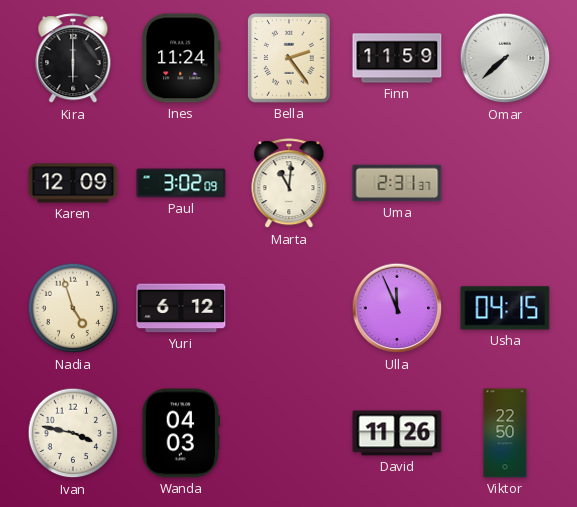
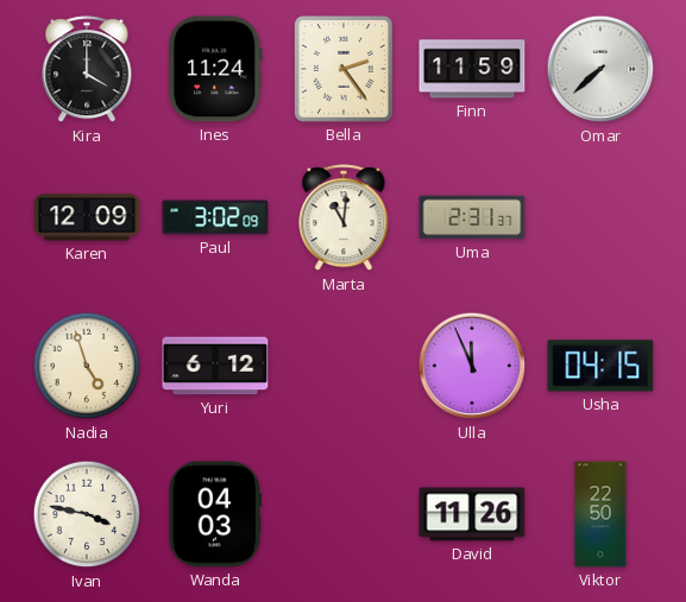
Kira: 6:00 -> 4:00
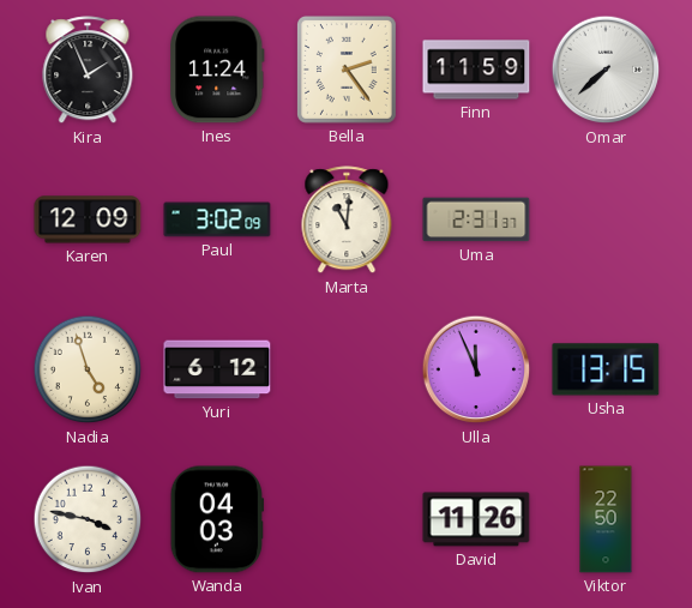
Kira: 4:00 -> 1:56
Usha: 04:15 -> 13:15
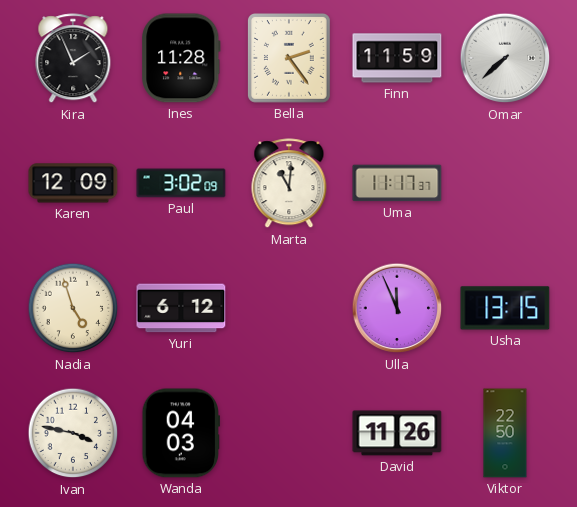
Ines: 11:24 -> 11:28
Uma: 2:31 -> 11:17
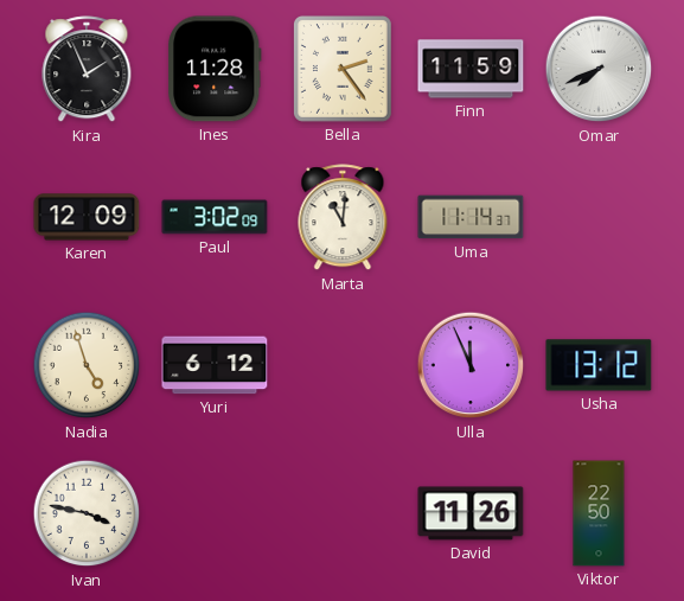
Omar: 7:38 -> 7:41
Uma: 11:17 -> 11:14
Usha: 13:15 -> 13:12
Wanda: 04:03 -> none
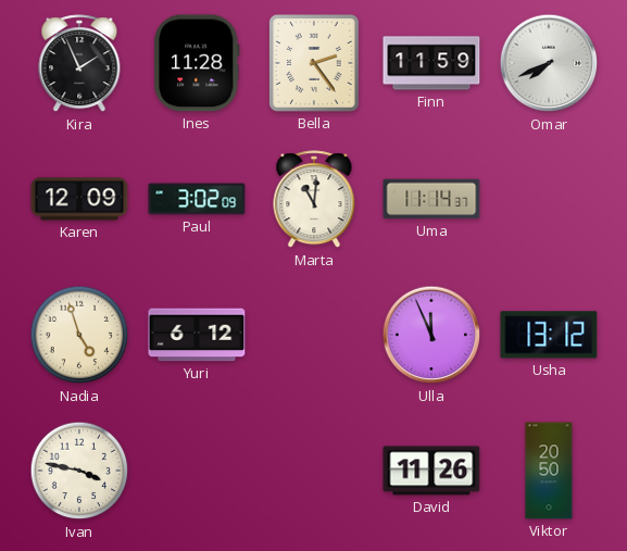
Viktor: 22:50 -> 20:50
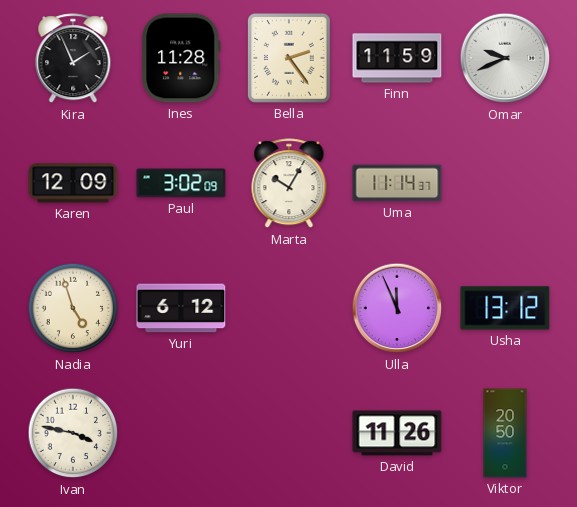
Omar: 7:41 -> 9:41
Marta: 11:01 -> 10:05
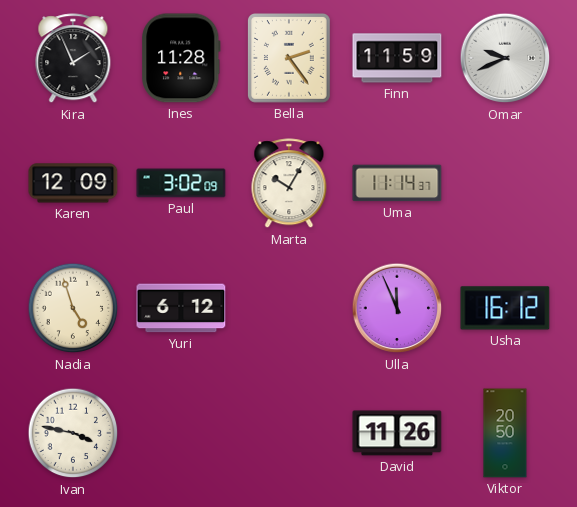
Usha: 13:12 -> 16:12
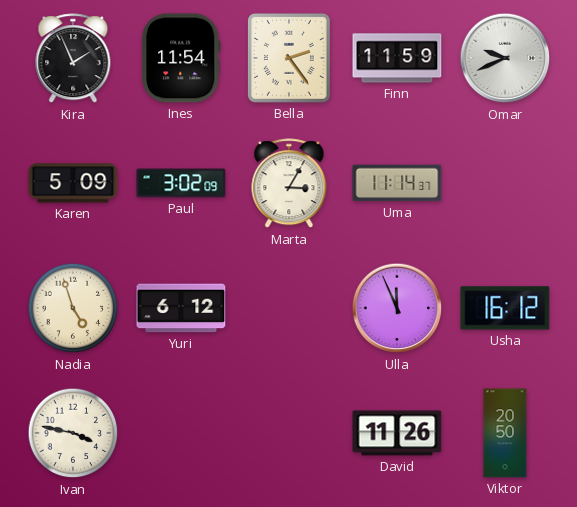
Ines: 11:28 -> 11:54
Karen: 12:09 -> 5:09
Marta: 10:05 -> 3:05
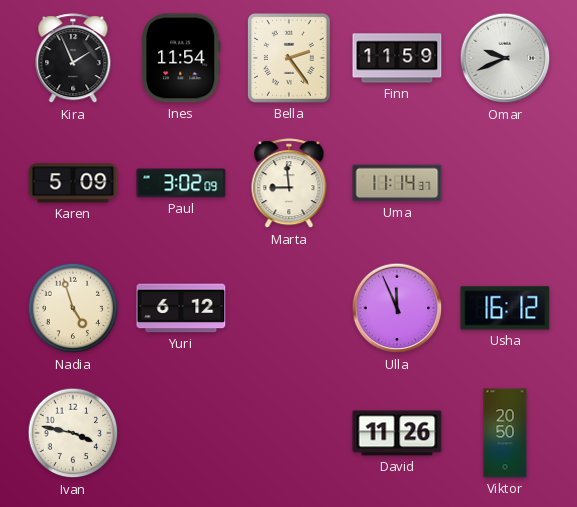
Marta: 3:05 -> 8:59
